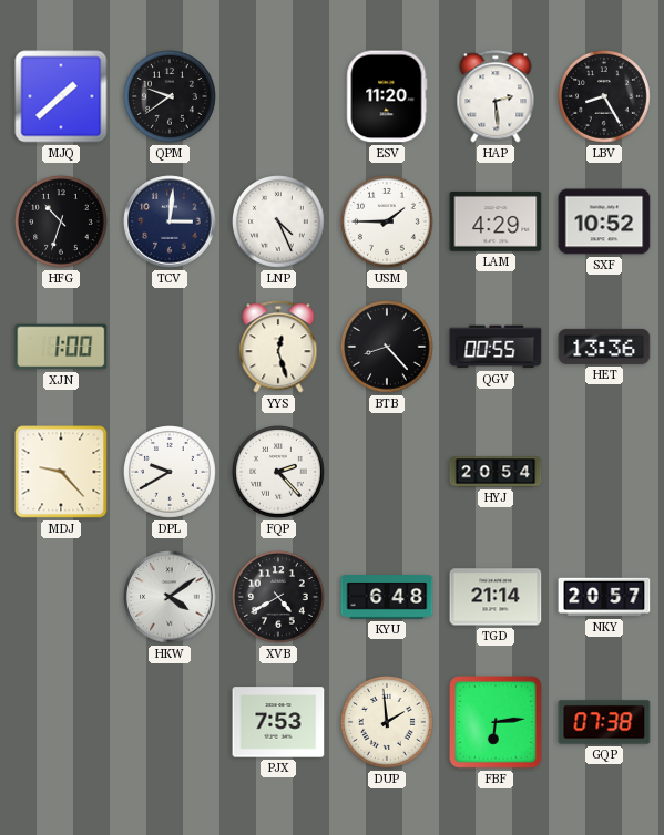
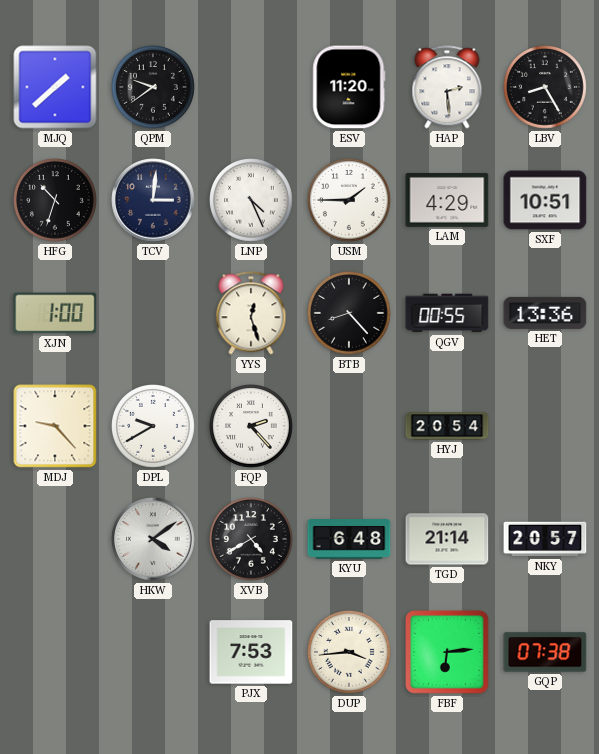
SXF: 10:52 -> 10:51
DUP: 1:59 -> 3:44
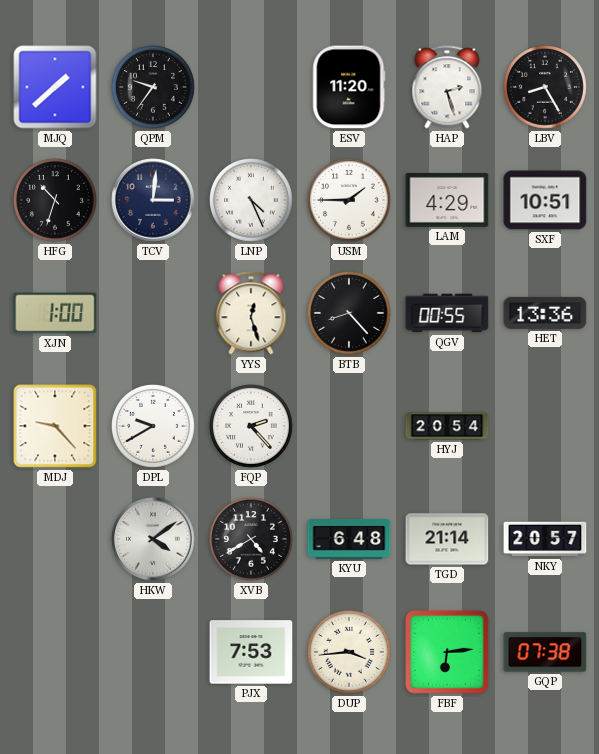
QPM: 9:39 -> 9:36
HAP: 2:29 -> 2:27
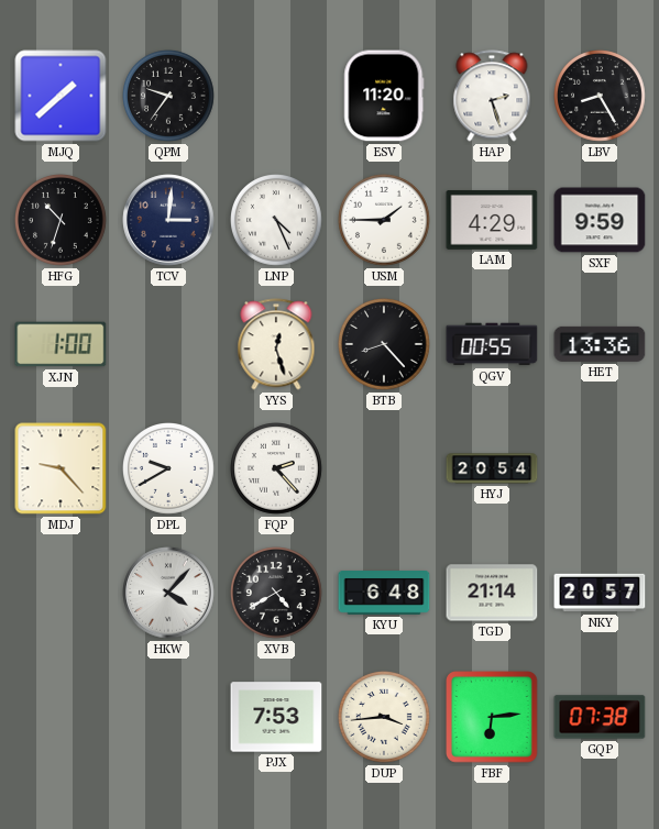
SXF: 10:51 -> 9:59
HKW: 4:09 -> 4:07
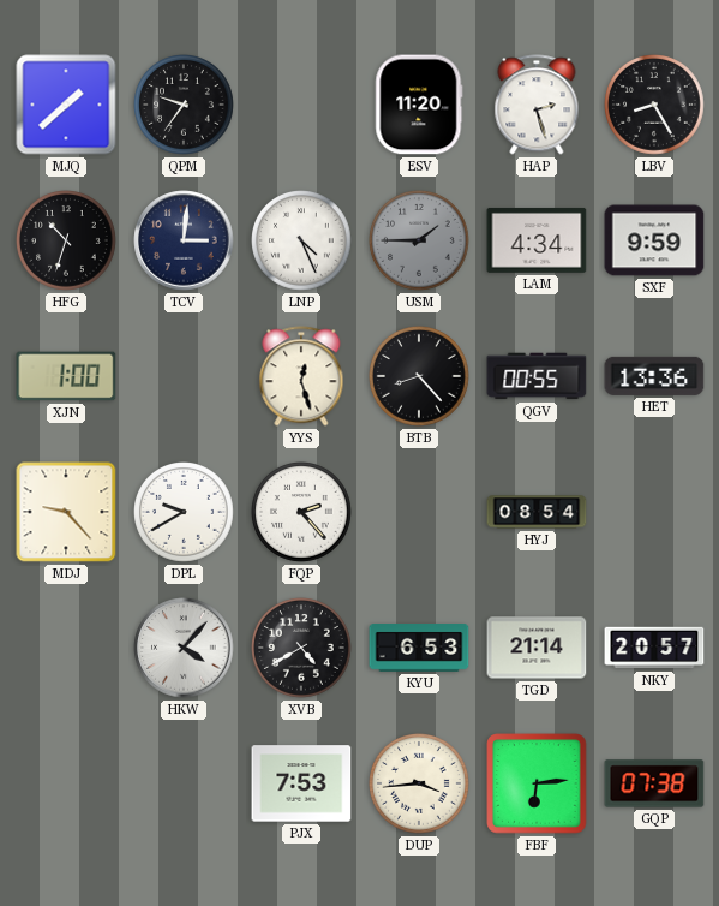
USM dial: white -> grey
LAM: 4:29 -> 4:34
HYJ: 20:54 -> 08:54
KYU: 6:48 -> 6:53
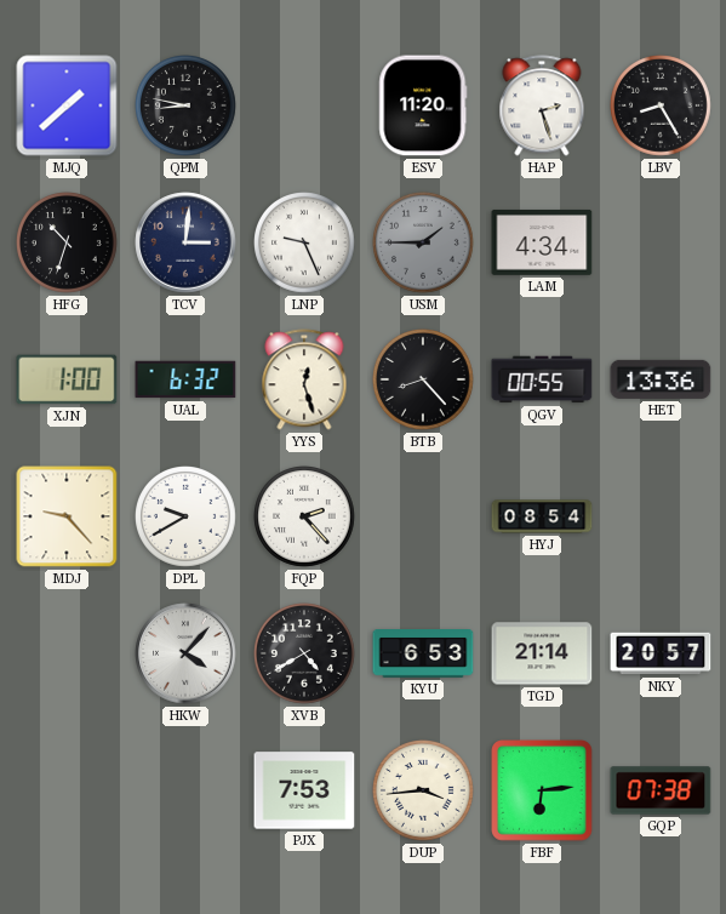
QPM: 9:36 -> 8:47
LNP: 4:26 -> 9:26
SXF: 9:59 -> none
UAL: none -> 6:32
